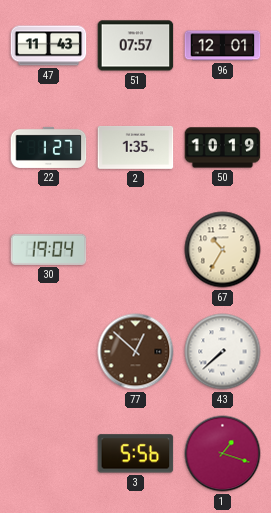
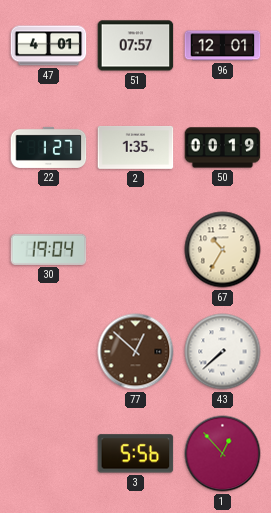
47: 11:43 -> 4:01
50: 10:19 -> 00:19
1: 1:18 -> 12:53
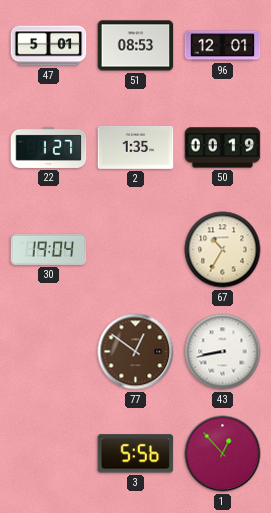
47: 4:01 -> 5:01
51: 07:57 -> 08:53
77: 12:52 -> 12:51
43: 7:38 -> 8:43
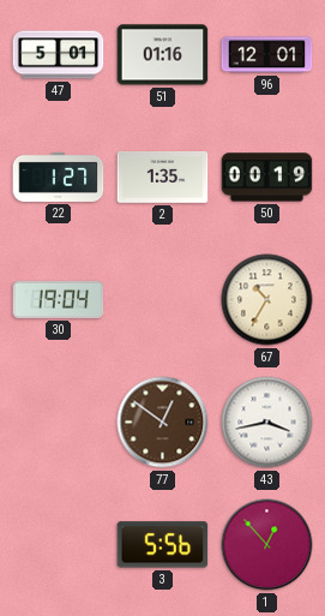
51: 08:53 -> 01:16
43: 8:43 -> 3:43
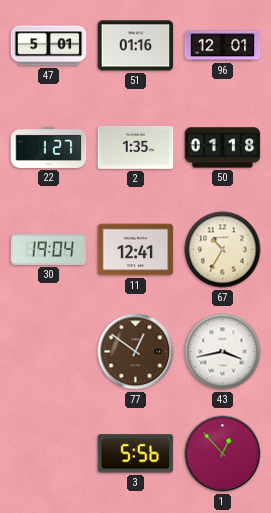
50: 00:19 -> 01:18
11: none -> 12:41
